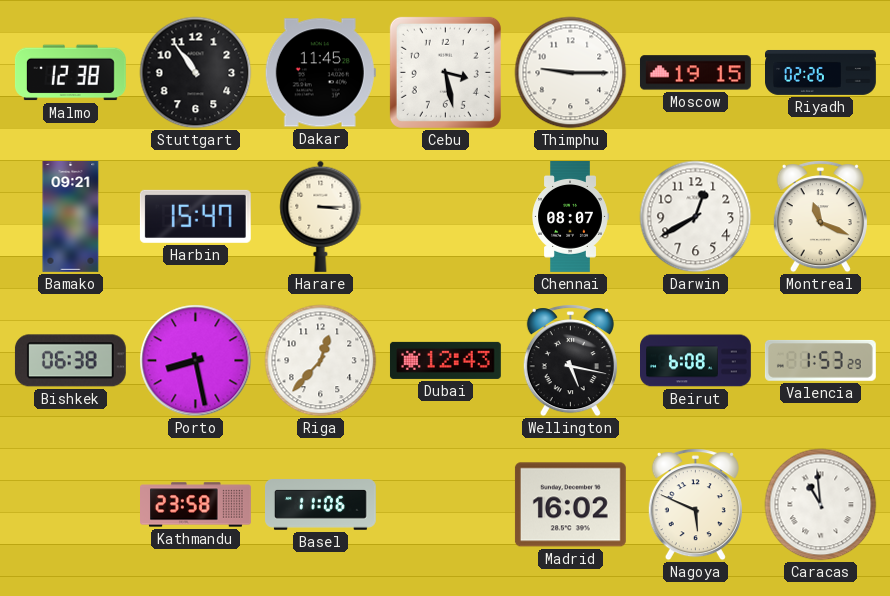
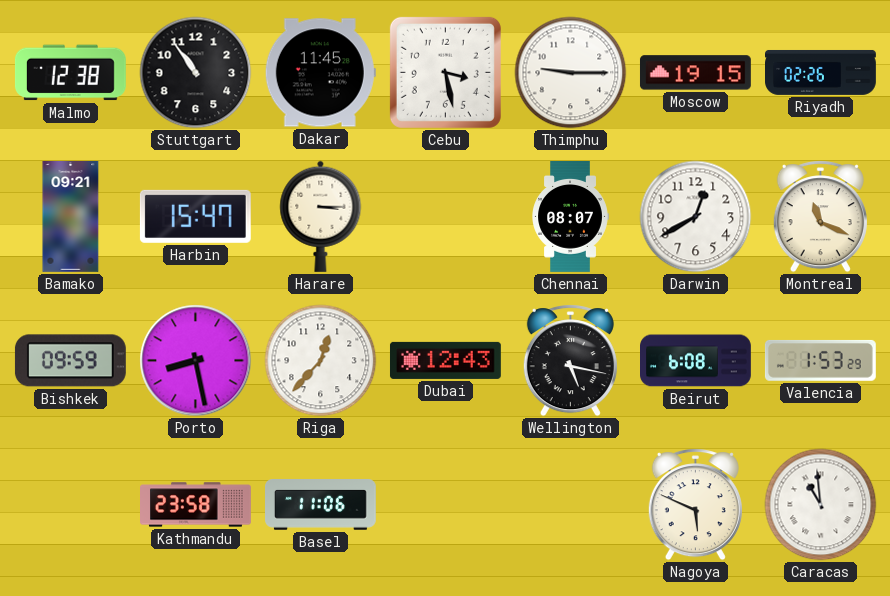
Bishkek: 06:38 -> 09:59
Madrid: 16:02 -> none
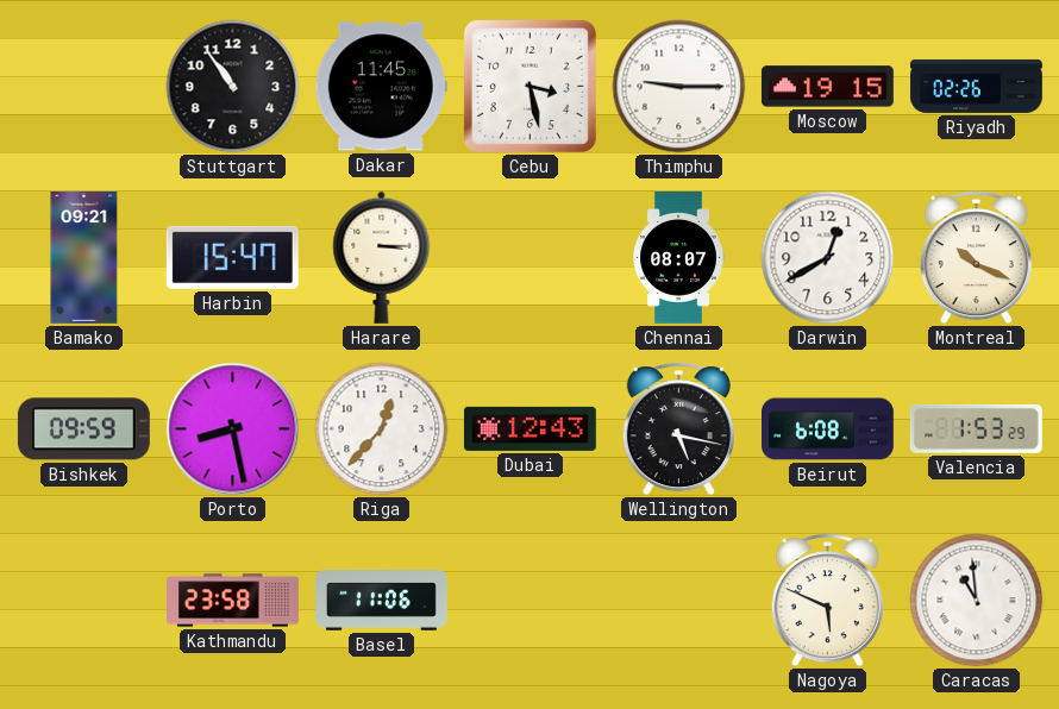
Malmo: 12:38 -> none
Montreal: 11:19 -> 10:19
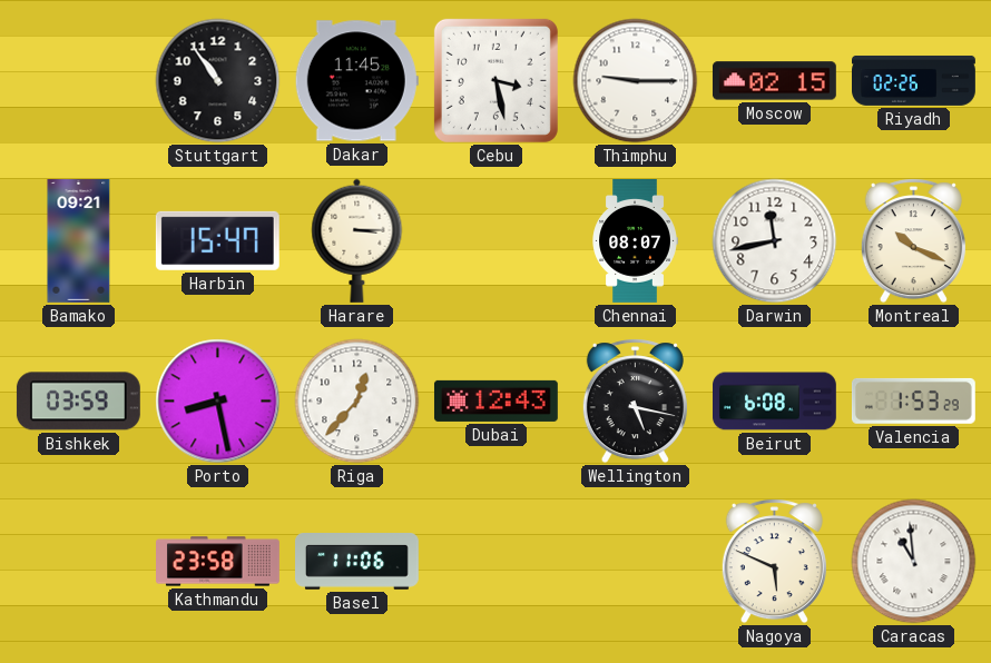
Moscow: 19:15 -> 02:15
Darwin: 12:40 -> 11:43
Bishkek: 09:59 -> 03:59
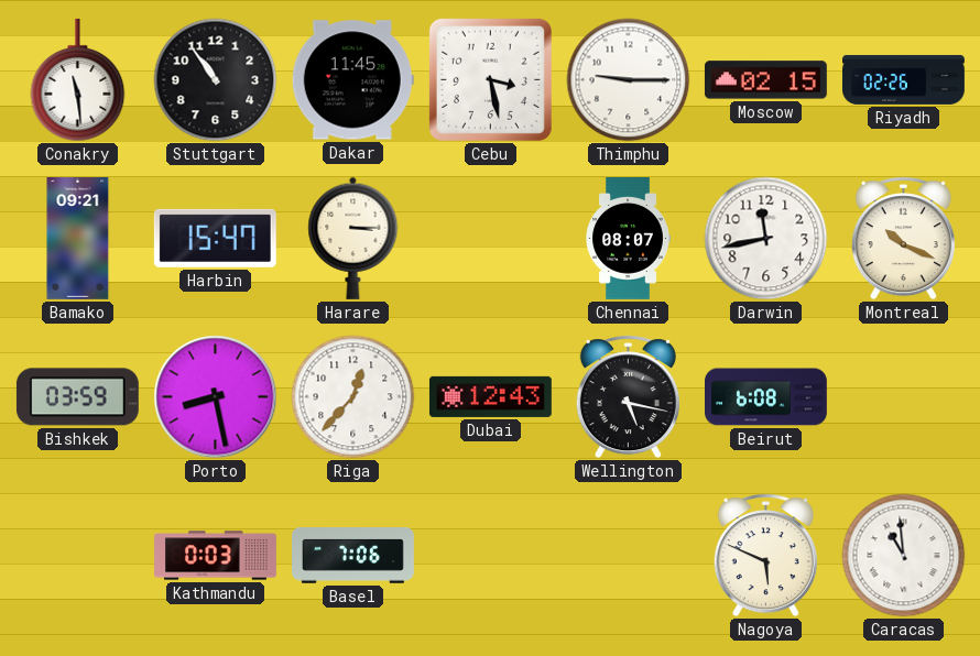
Conakry: none -> 11:29
Valencia: 1:53 -> none
Kathmandu: 23:58 -> 0:03
Basel: 11:06 -> 7:06
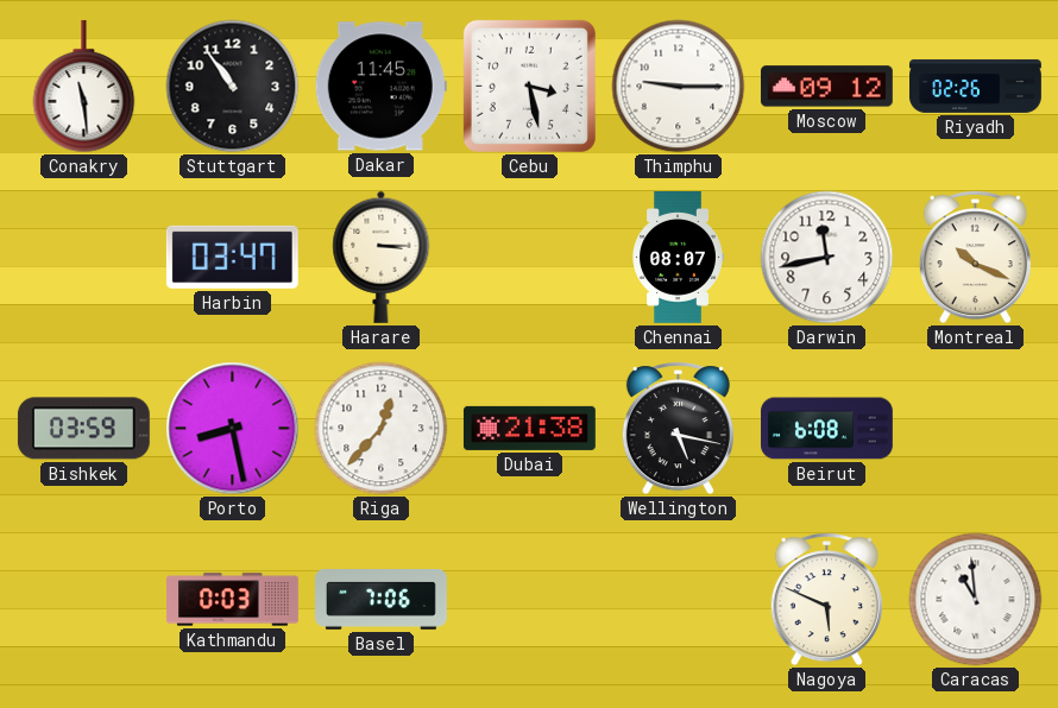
Moscow: 02:15 -> 09:12
Bamako: 09:21 -> none
Harbin: 15:47 -> 03:47
Dubai: 12:43 -> 21:38
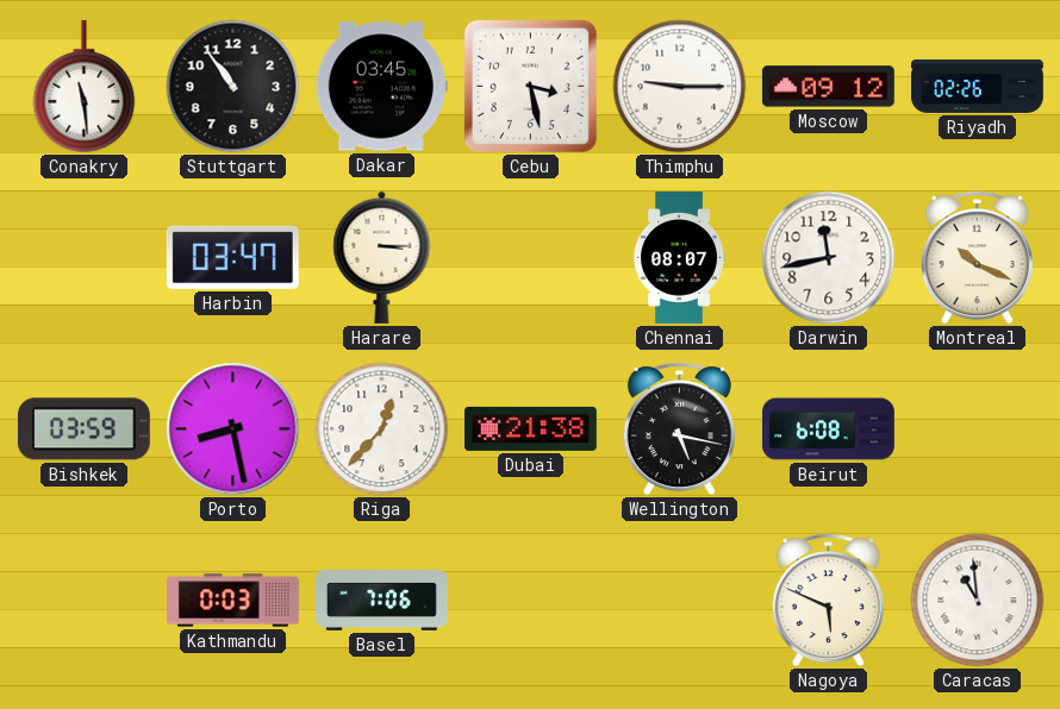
Dakar: 11:45 -> 03:45
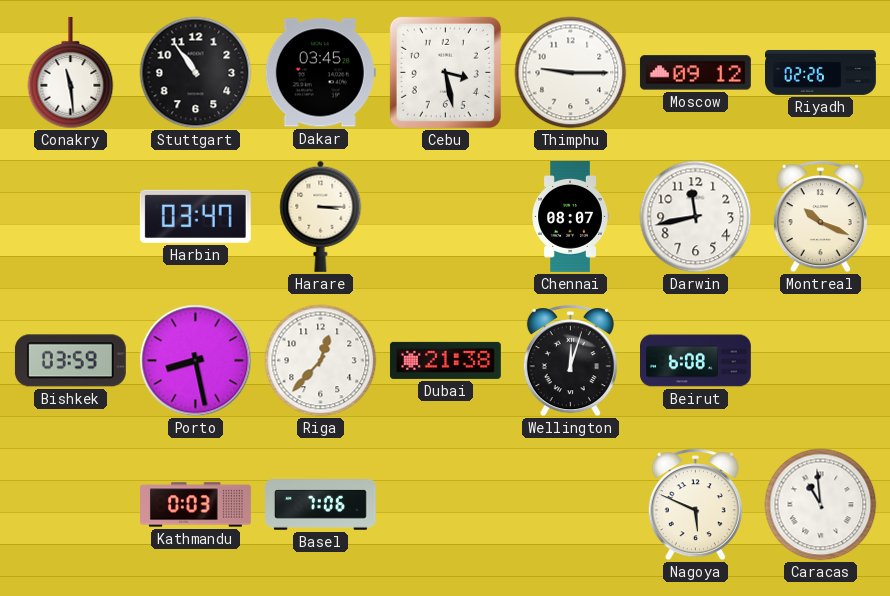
Wellington: 5:17 -> 12:03
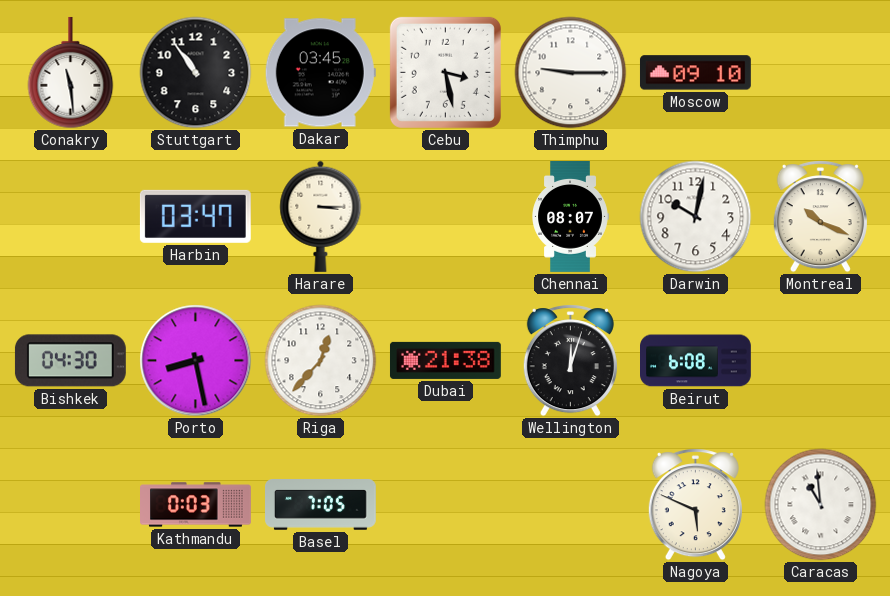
Moscow: 09:12 -> 09:10
Riyadh: 02:26 -> none
Darwin: 11:43 -> 10:02
Bishkek: 03:59 -> 04:30
Basel: 7:06 -> 7:05
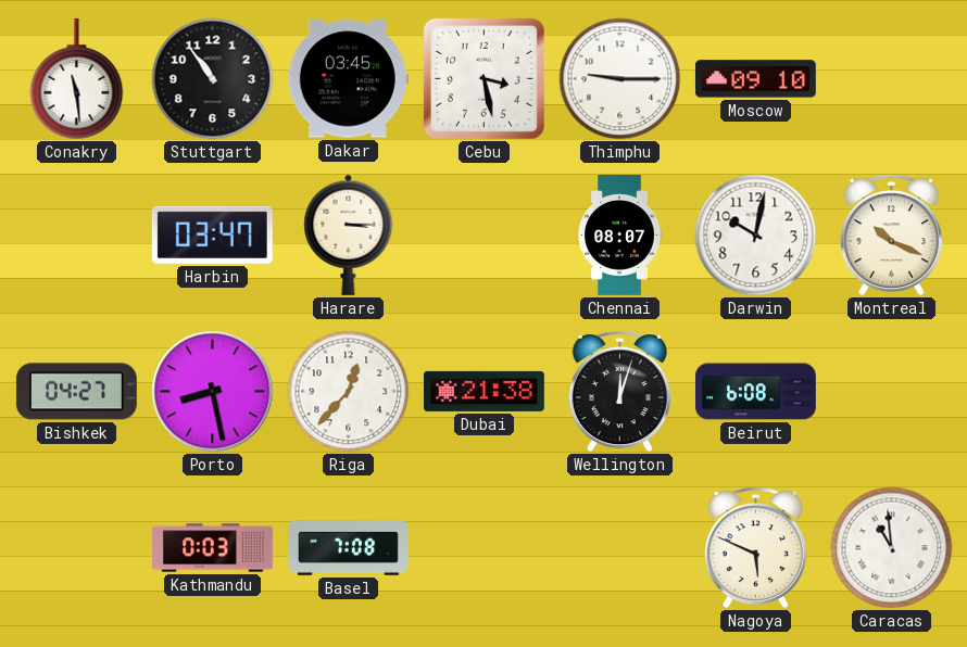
Bishkek: 04:30 -> 04:27
Basel: 7:05 -> 7:08
